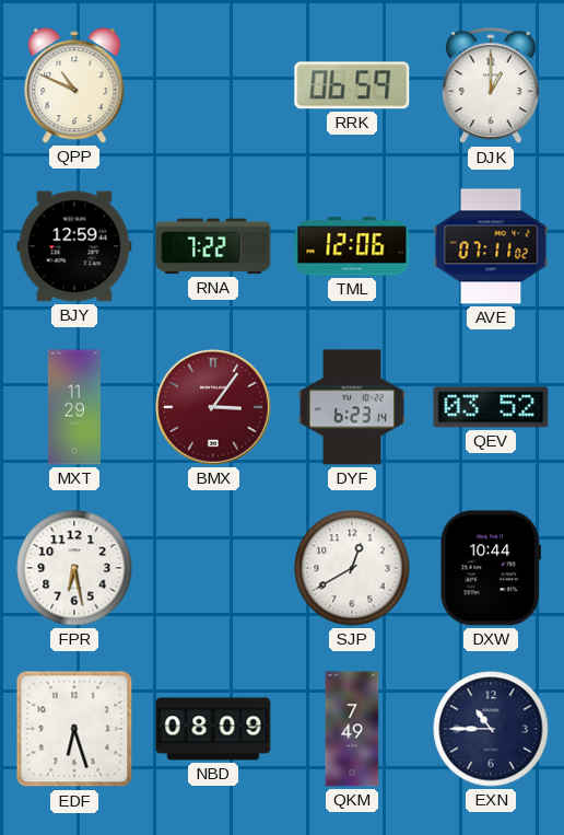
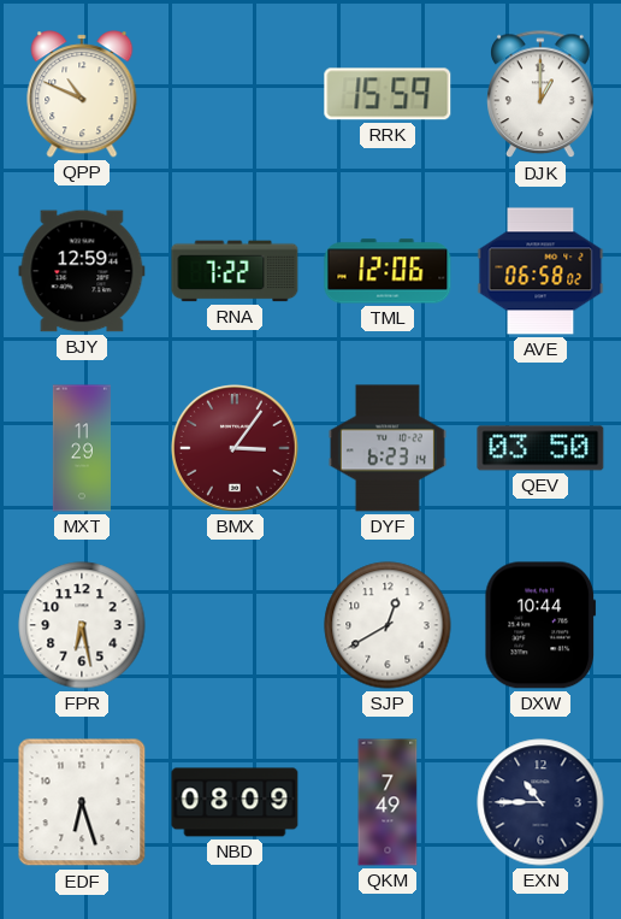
RRK: 06:59 -> 15:59
AVE: 07:11 -> 06:58
QEV: 03:52 -> 03:50
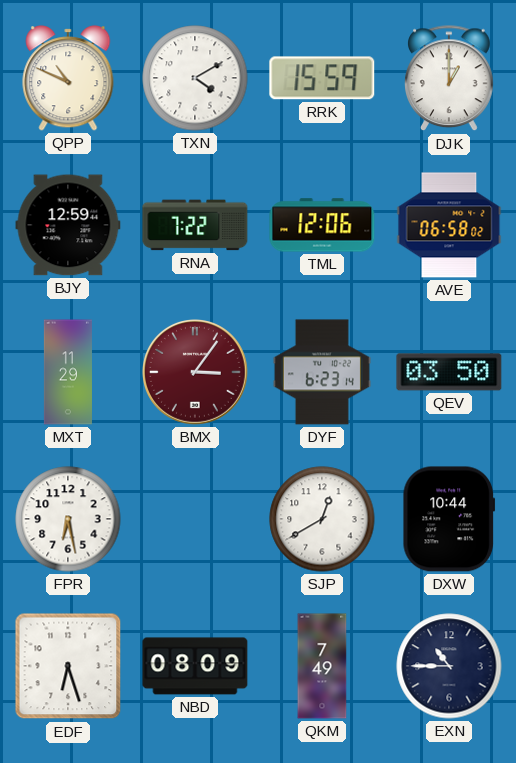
TXN: none -> 4:10
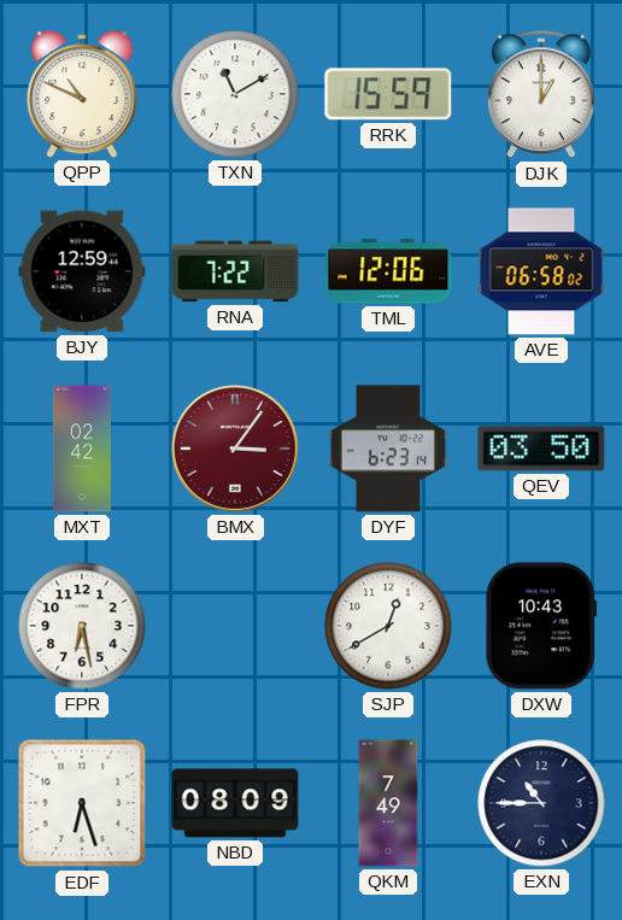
TXN: 4:10 -> 11:10
MXT: 11:29 -> 02:42
DXW: 10:44 -> 10:43
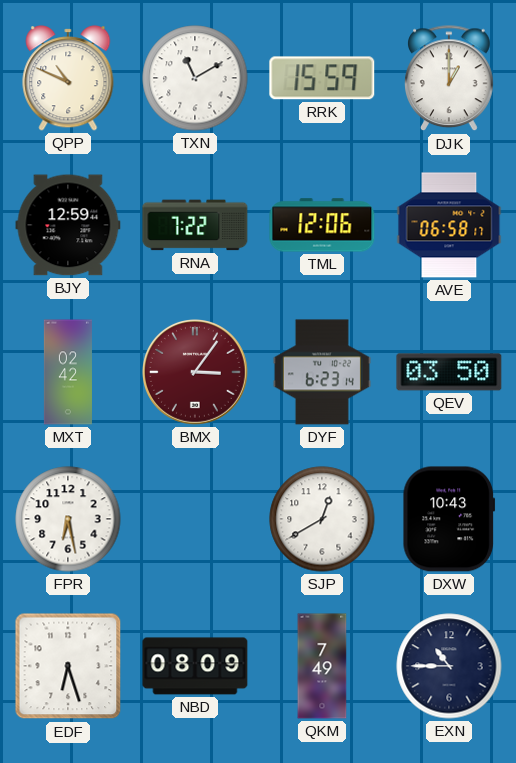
AVE: 06:58:02 -> 06:58:17
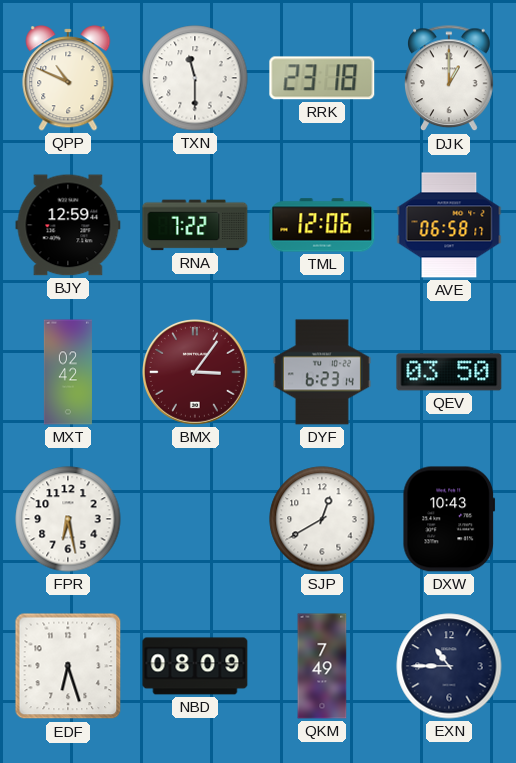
TXN: 11:10 -> 11:30
RRK: 15:59 -> 23:18
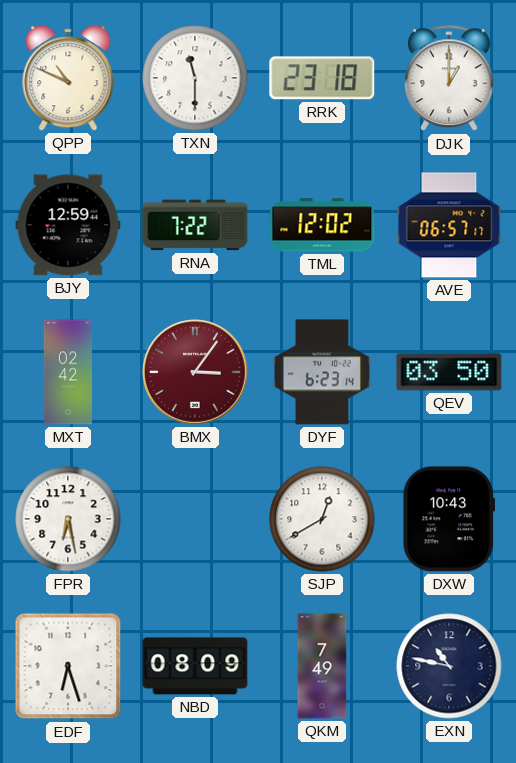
TML: 12:06 -> 12:02
AVE: 06:58 -> 06:57
EXN: 10:45 -> 10:47
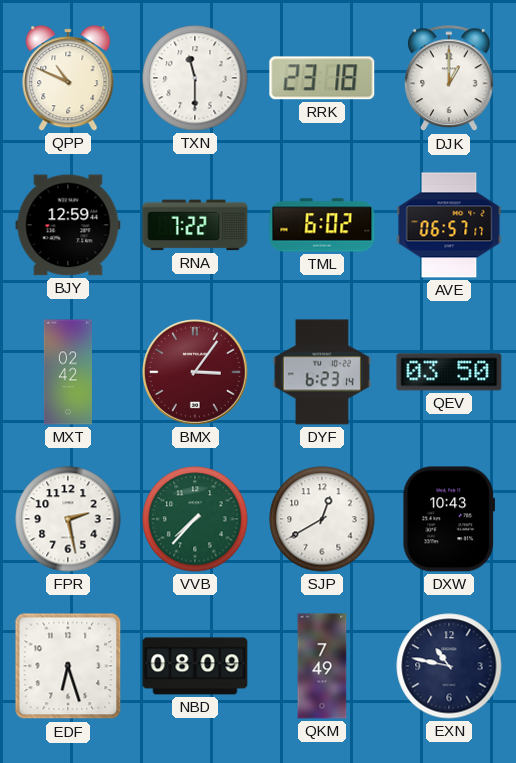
TML: 12:02 -> 6:02
FPR: 6:28 -> 2:28
VVB: none -> 7:37
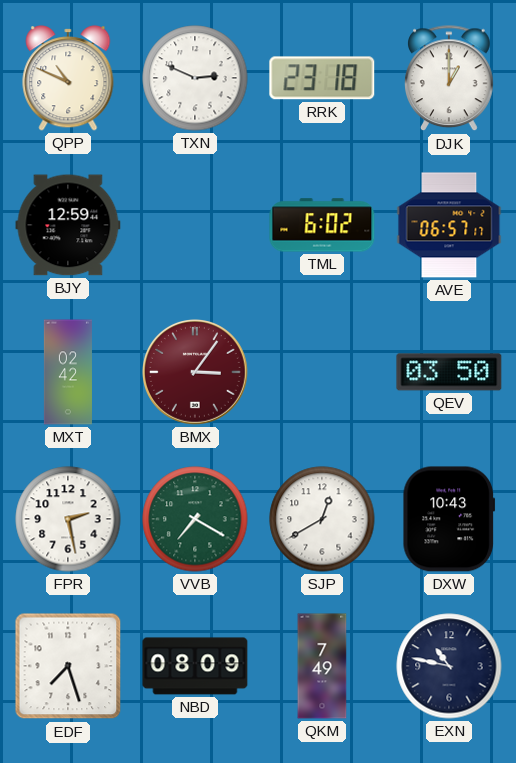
TXN: 11:30 -> 2:49
RNA: 7:22 -> none
DYF: 6:23 -> none
VVB: 7:37 -> 7:20
EDF: 6:27 -> 7:27
